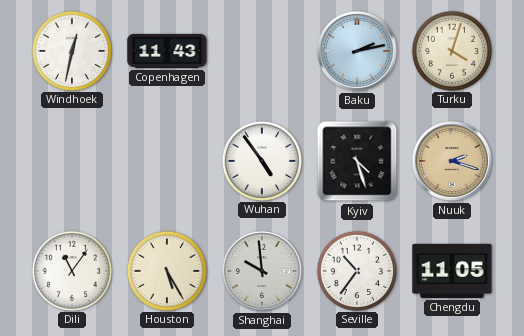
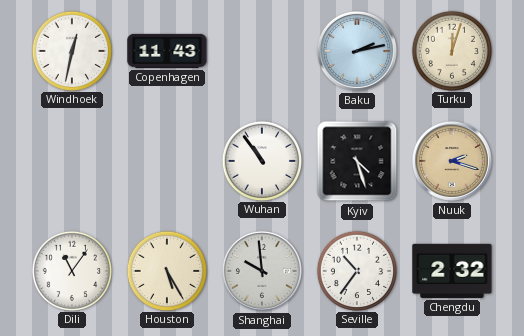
Turku: 4:03 -> 12:03
Wuhan: 4:54 -> 10:54
Chengdu: 11:05 -> 2:32
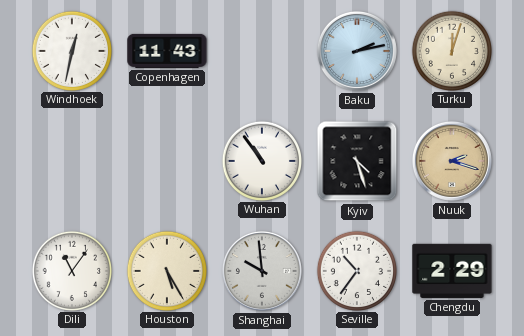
Chengdu: 2:32 -> 2:29
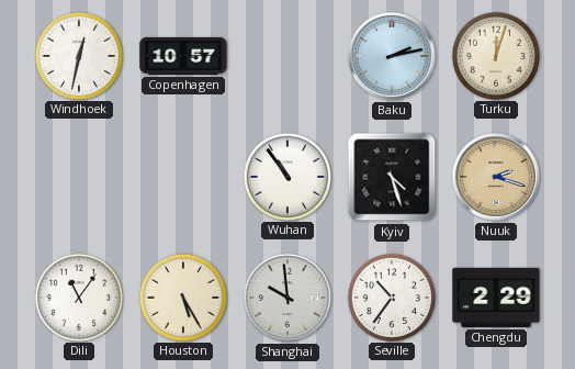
Copenhagen: 11:43 -> 10:57
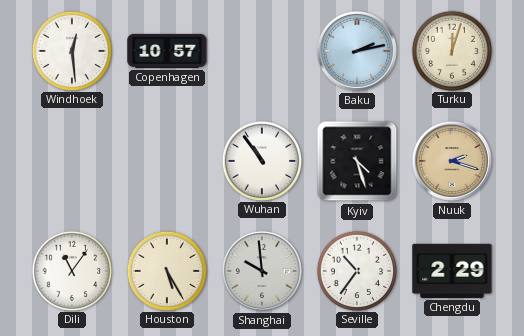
Windhoek: 12:32 -> 12:29
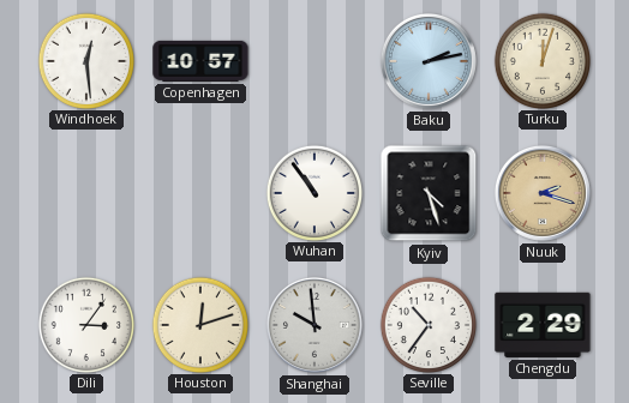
Dili: 11:06 -> 3:06
Houston: 5:25 -> 12:12
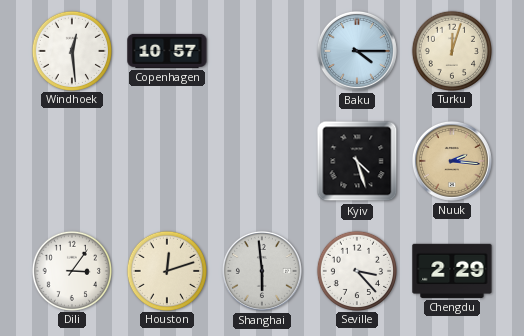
Baku: 2:13 -> 4:15
Wuhan: 10:54 -> none
Nuuk: 2:18 -> 2:16
Shanghai: 9:59 -> 5:59
Seville: 10:36 -> 3:23
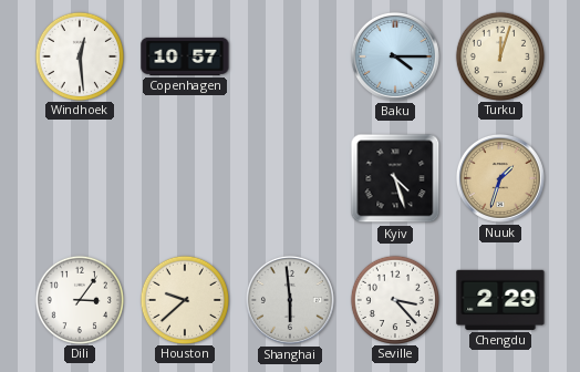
Nuuk: 2:16 -> 1:33
Houston: 12:12 -> 9:38
